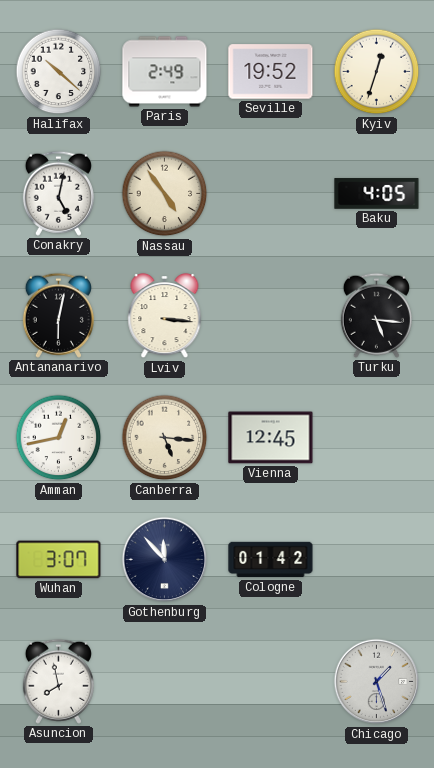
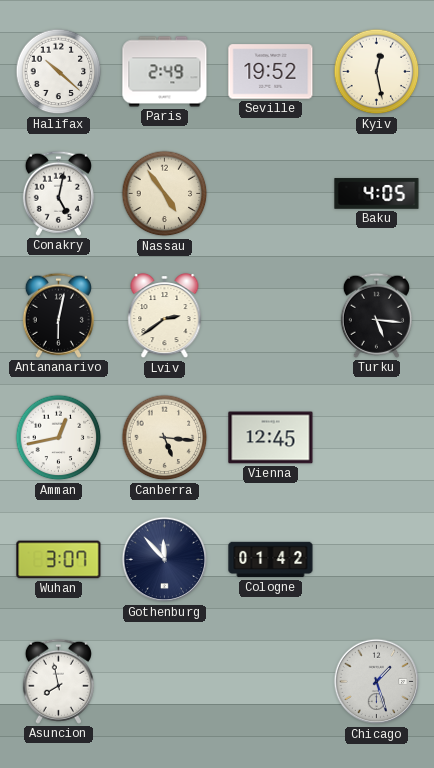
Kyiv: 12:33 -> 12:28
Lviv: 3:16 -> 2:39
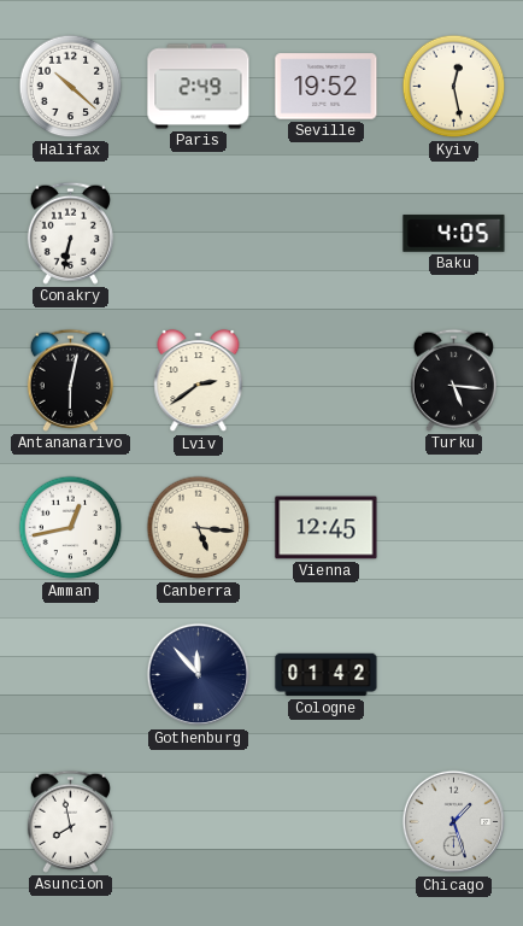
Conakry: 5:02 -> 6:32
Nassau: 4:54 -> none
Wuhan: 3:07 -> none
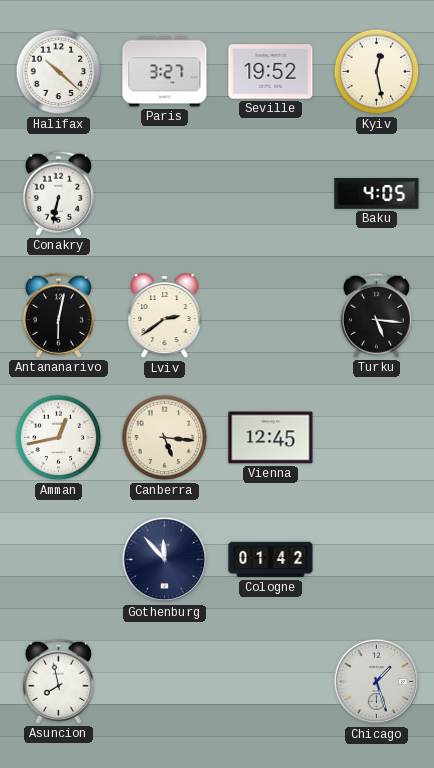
Paris: 2:49 -> 3:27
